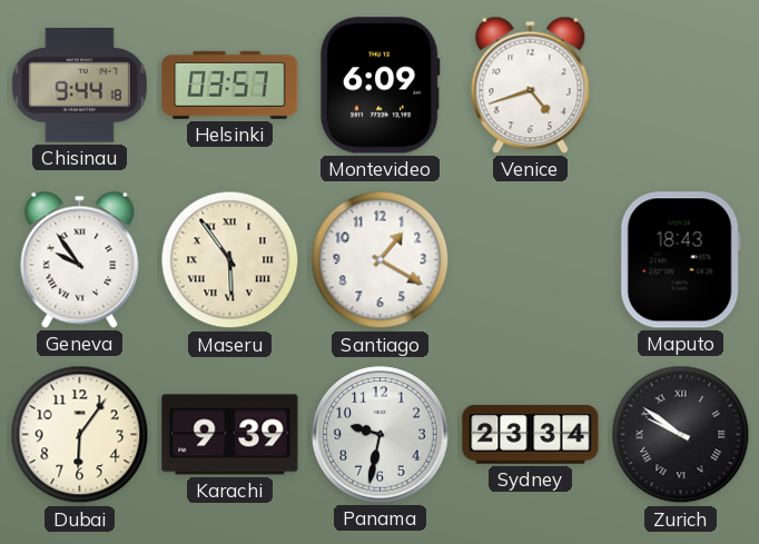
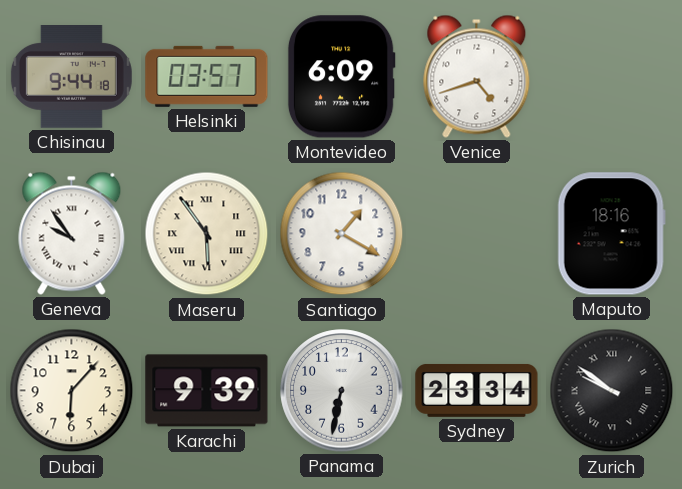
Maputo: 18:43 -> 18:16
Dubai: 6:06 -> 6:07
Panama: 9:32 -> 6:32
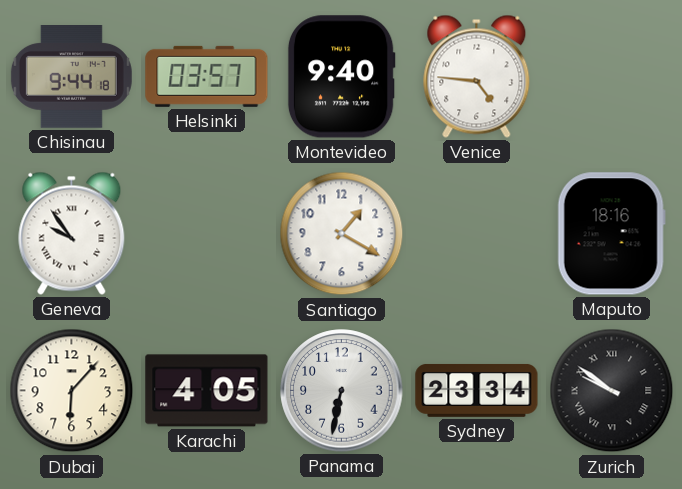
Montevideo: 6:09 -> 9:40
Venice: 4:42 -> 4:46
Maseru: 5:54 -> none
Karachi: 9:39 -> 4:05
